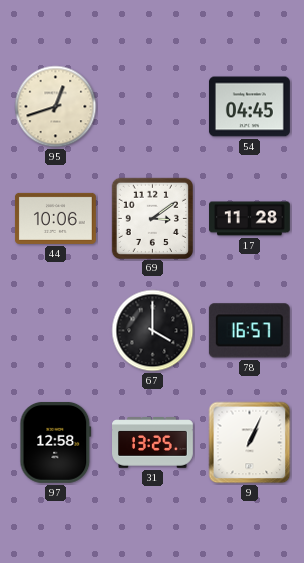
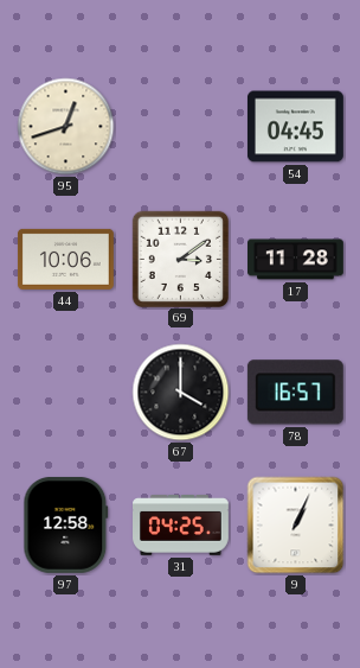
31: 13:25 -> 04:25
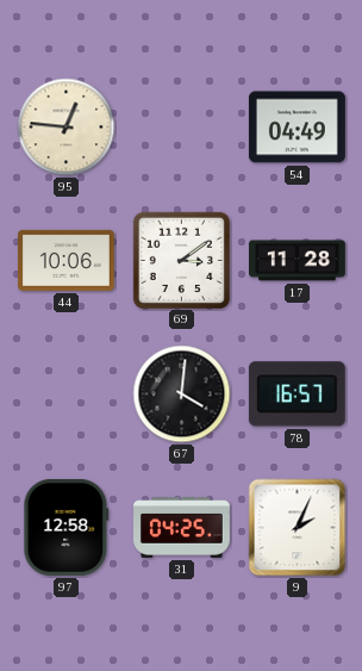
95: 12:42 -> 12:46
54: 04:45 -> 04:49
67: 4:00 -> 4:01
9: 1:04 -> 2:04
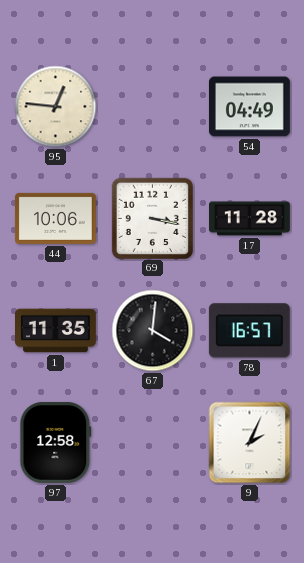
69: 3:09 -> 3:17
1: none -> 11:35
31: 04:25 -> none
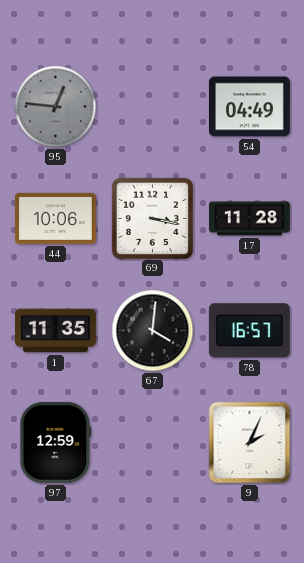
95 dial: cream -> grey
97: 12:58 -> 12:59
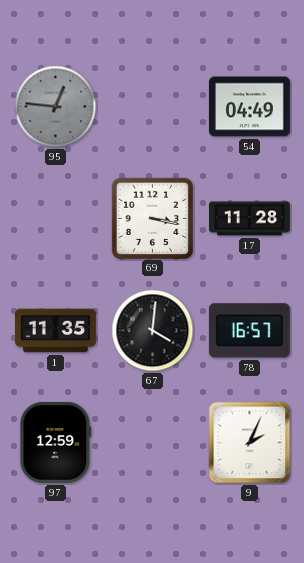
44: 10:06 -> none
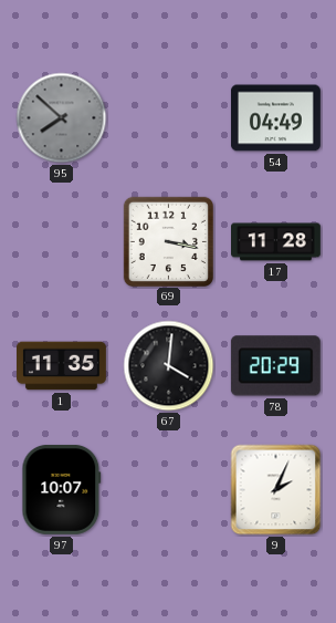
95: 12:46 -> 7:52
78: 16:57 -> 20:29
97: 12:59 -> 10:07
